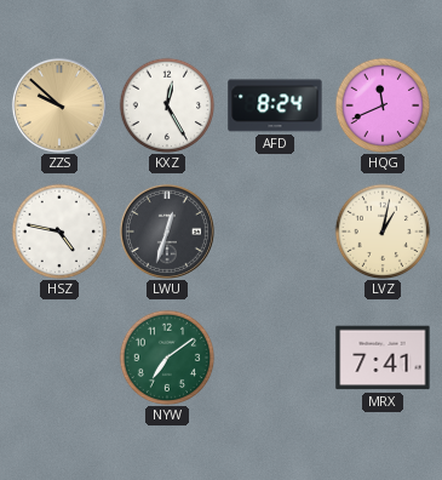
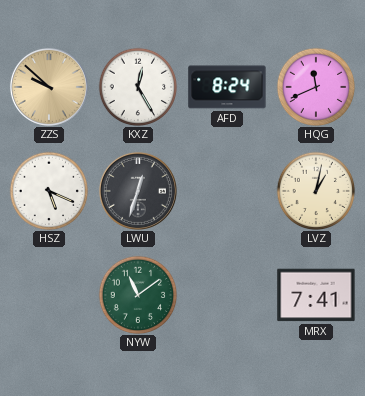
HSZ: 4:47 -> 5:19
NYW: 7:09 -> 11:09
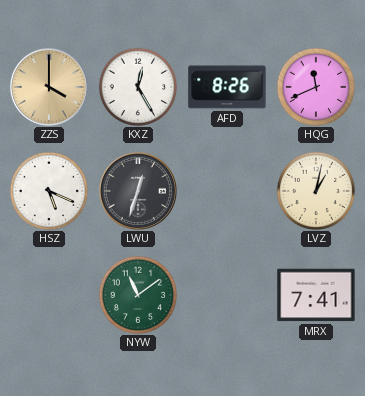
ZZS: 9:52 -> 4:00
AFD: 8:24 -> 8:26
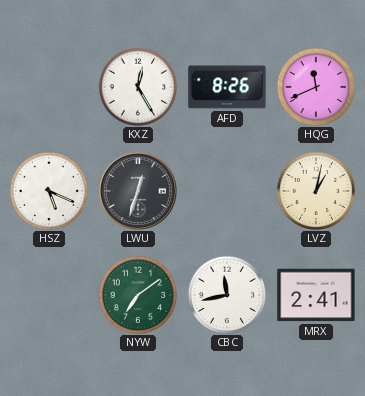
ZZS: 4:00 -> none
NYW: 11:09 -> 7:09
CBC: none -> 11:43
MRX: 7:41 -> 2:41
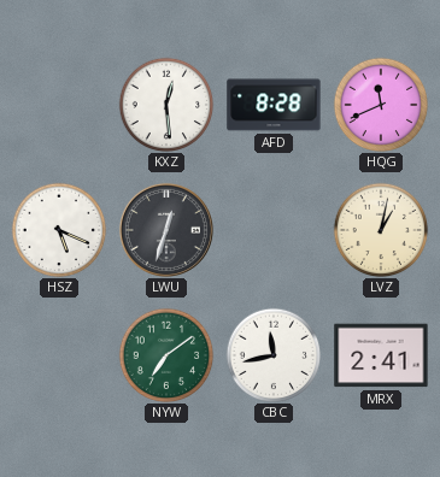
KXZ: 12:25 -> 12:29
AFD: 8:26 -> 8:28
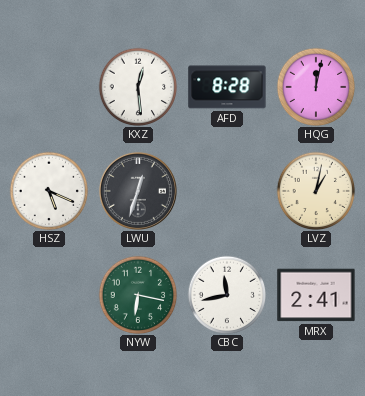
HQG: 11:41 -> 12:02
NYW: 7:09 -> 6:17
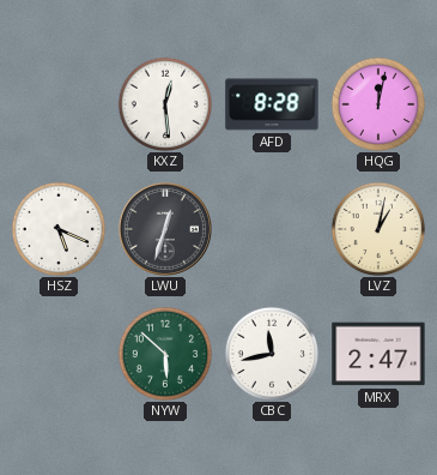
NYW: 6:17 -> 5:52
MRX: 2:41 -> 2:47
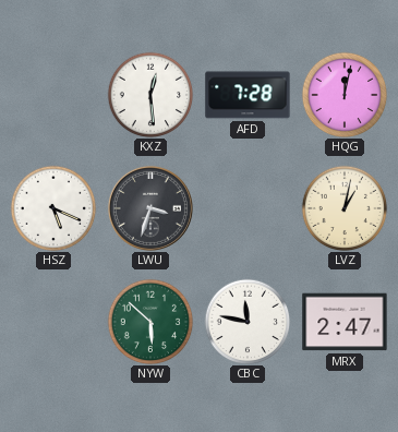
AFD: 8:28 -> 7:28
LWU: 12:33 -> 3:33
CBC: 11:43 -> 11:47
